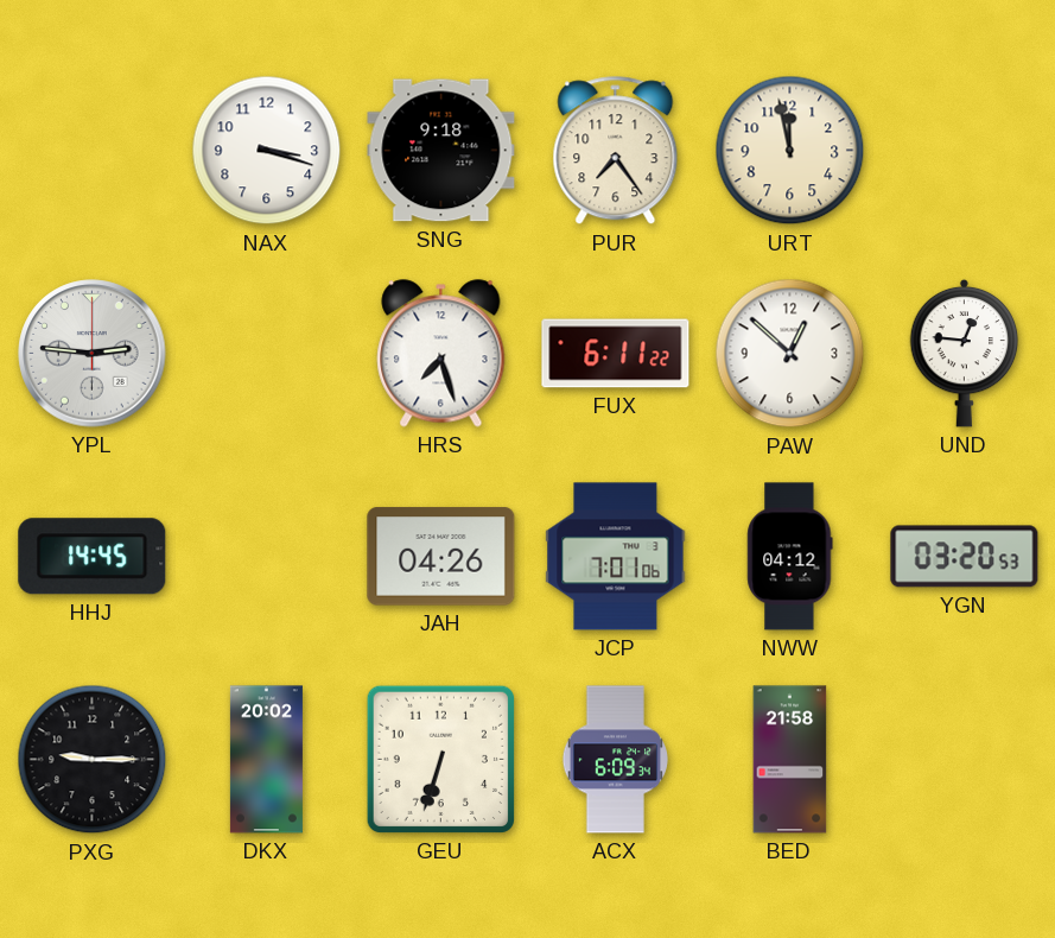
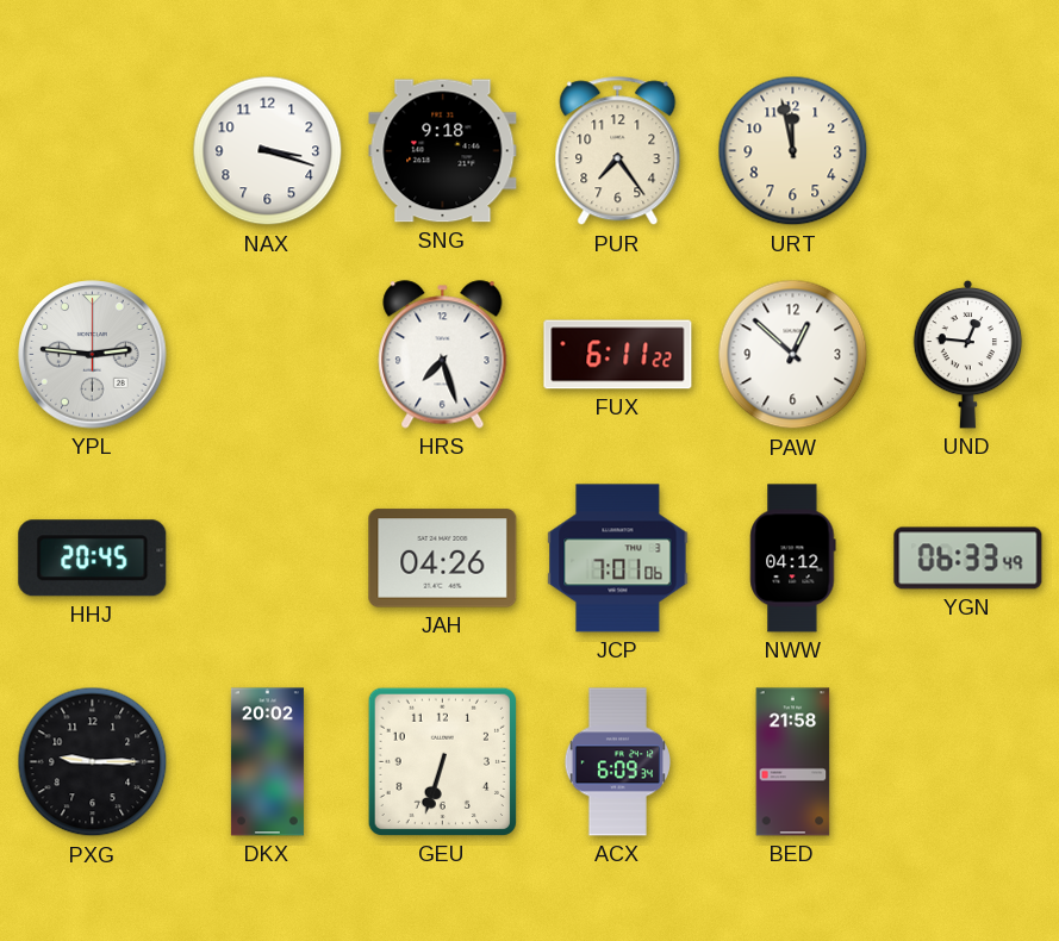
HHJ: 14:45 -> 20:45
YGN: 03:20 -> 06:33
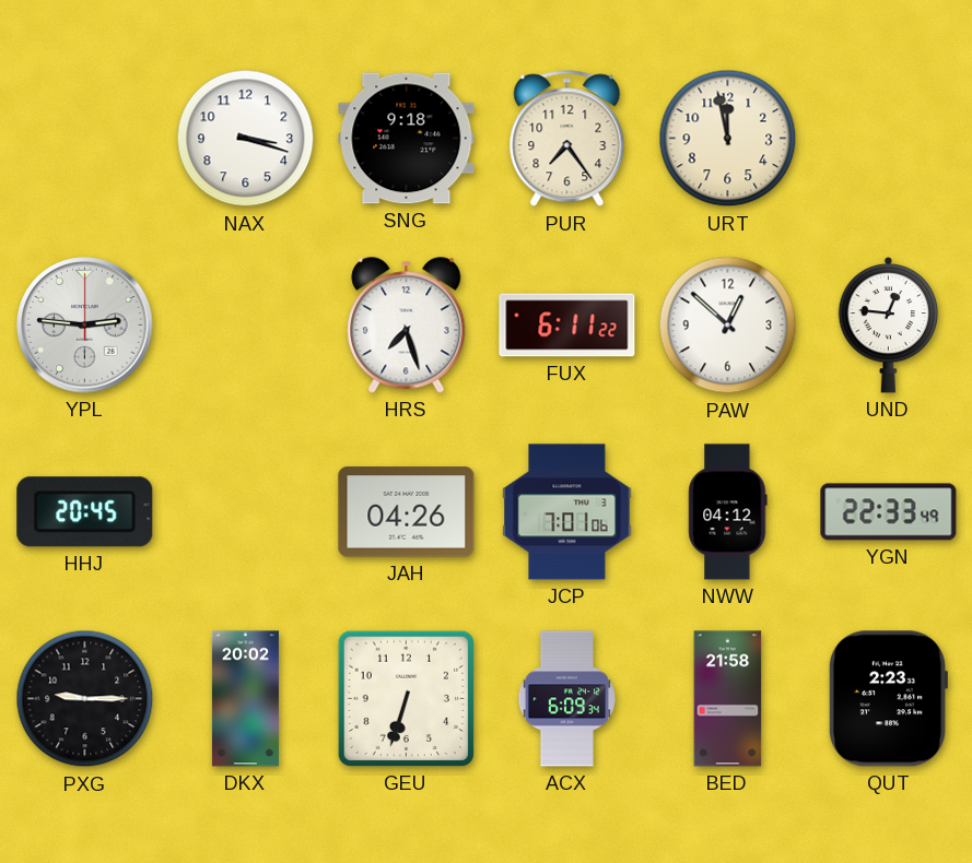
YGN: 06:33 -> 22:33
QUT: none -> 2:23
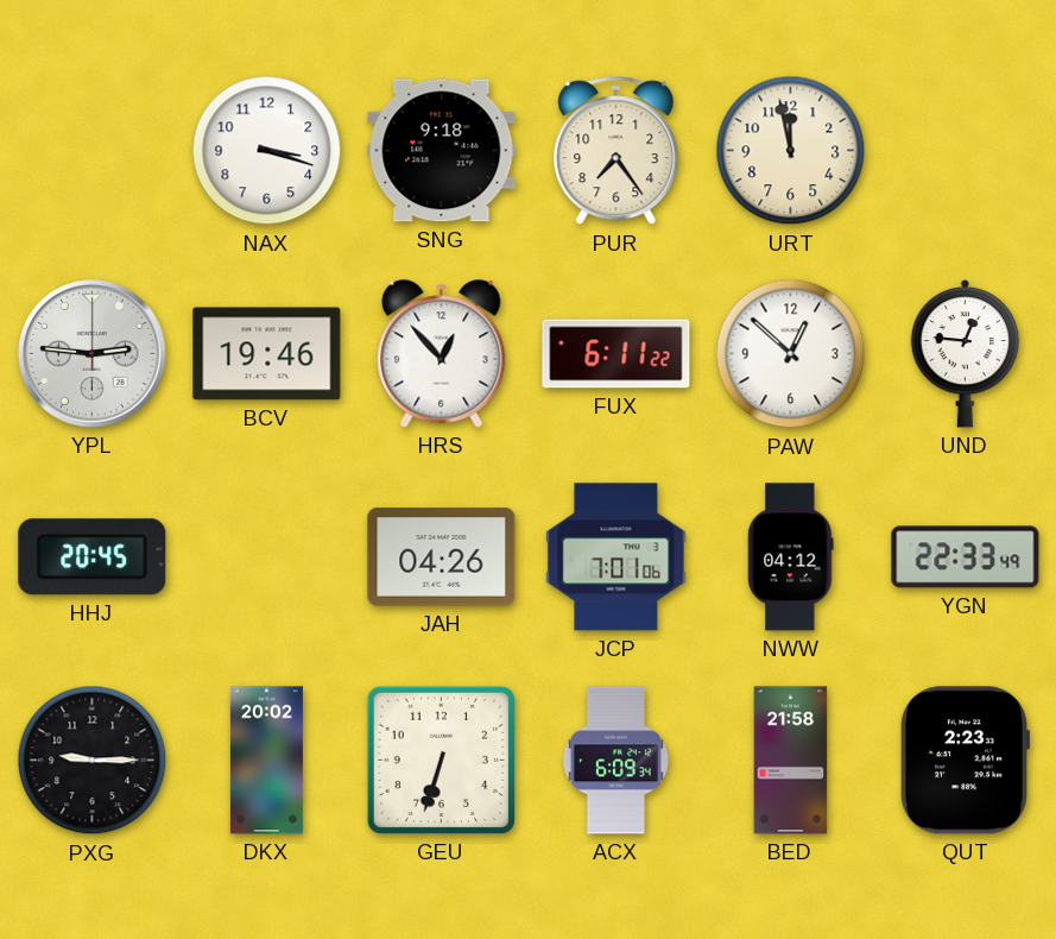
BCV: none -> 19:46
HRS: 7:27 -> 12:53
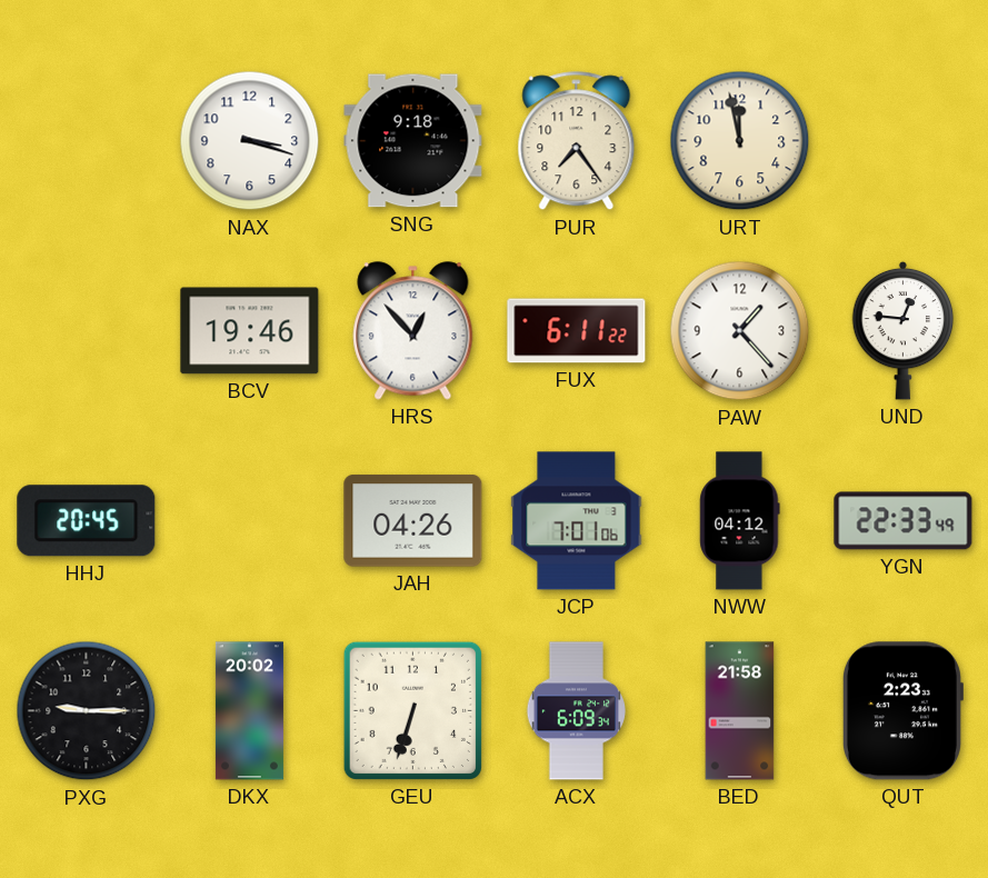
YPL: 2:46 -> none
PAW: 12:52 -> 1:23
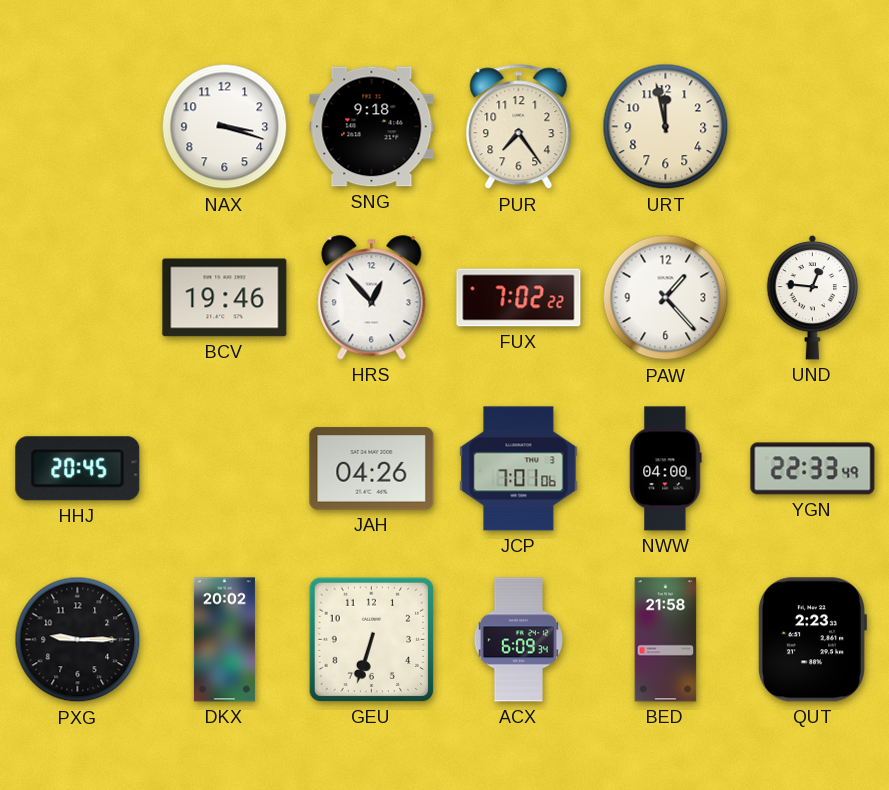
FUX: 6:11 -> 7:02
NWW: 04:12 -> 04:00
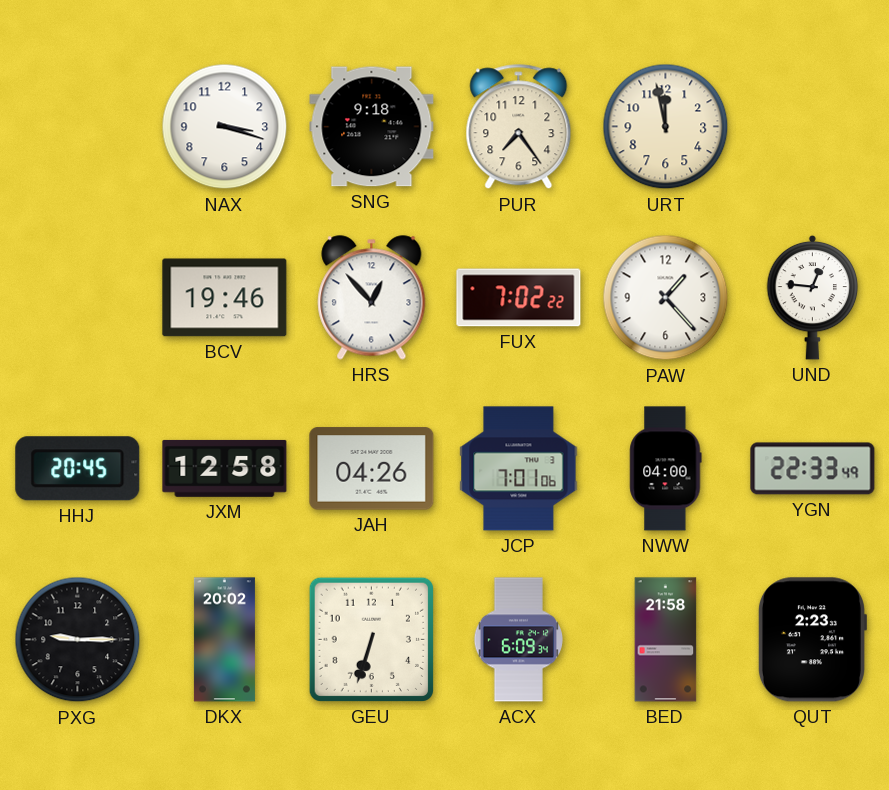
JXM: none -> 12:58
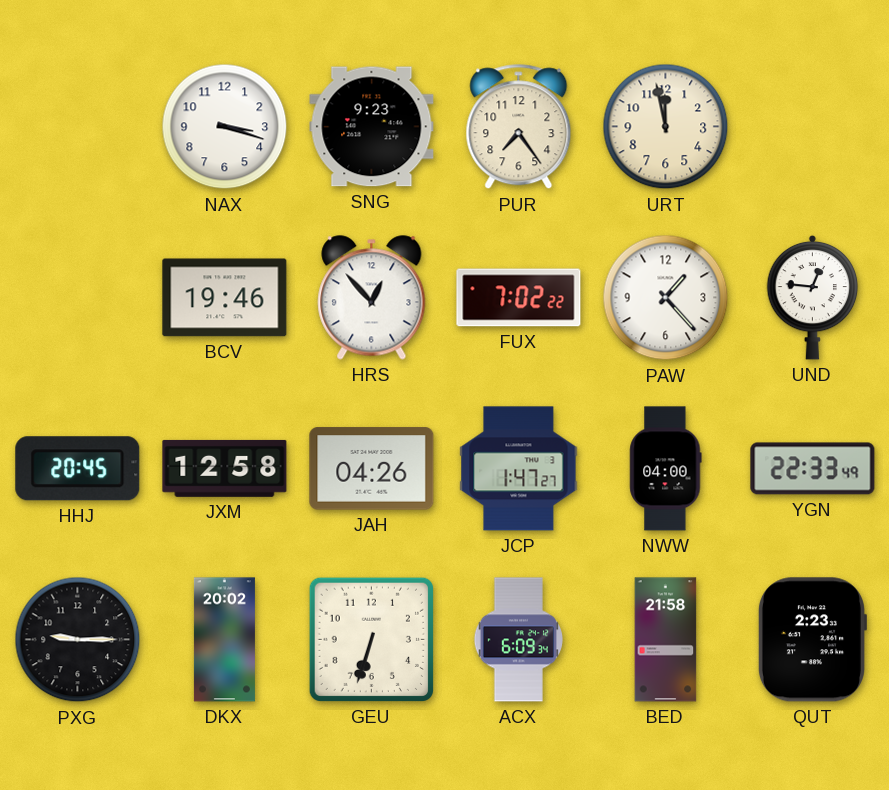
SNG: 9:18 -> 9:23
JCP: 7:01 -> 1:47
